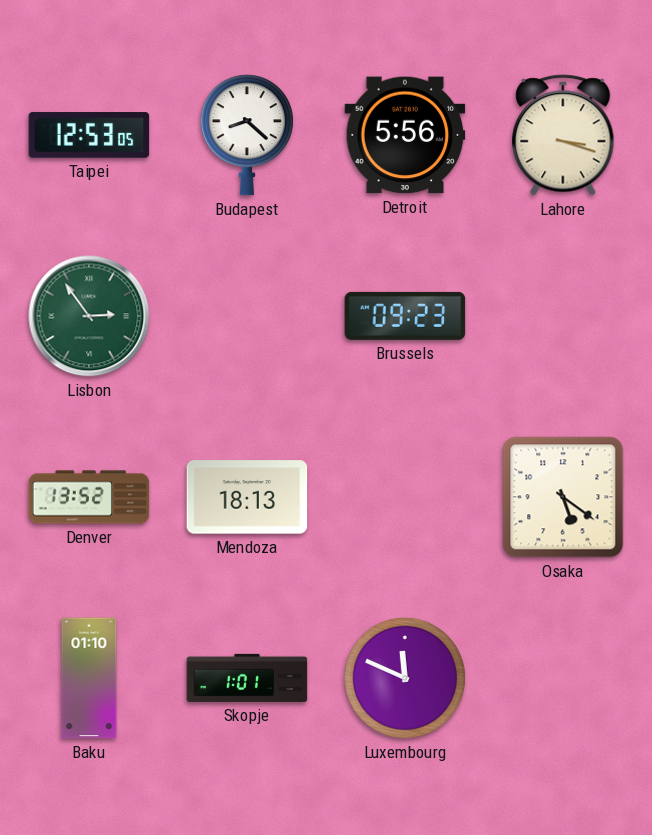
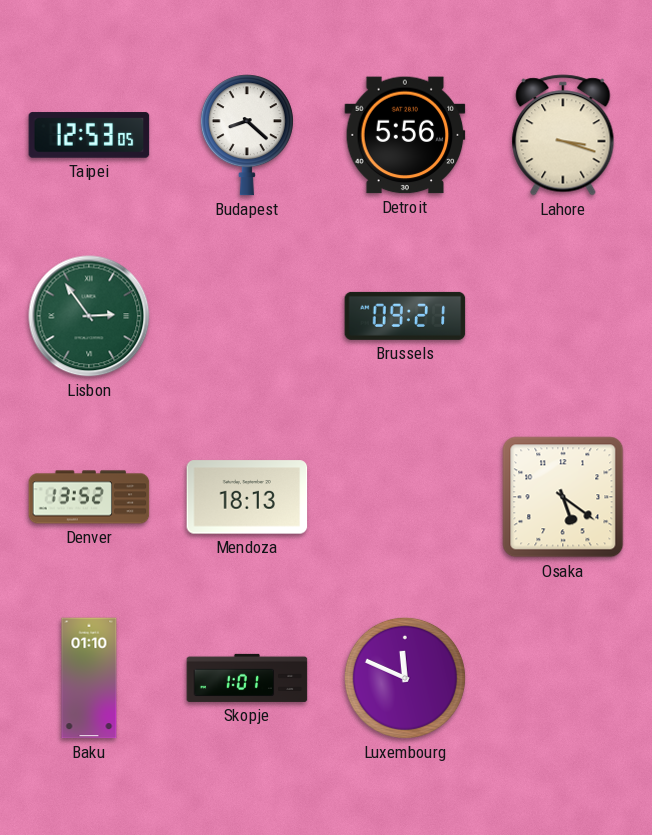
Brussels: 09:23 -> 09:21
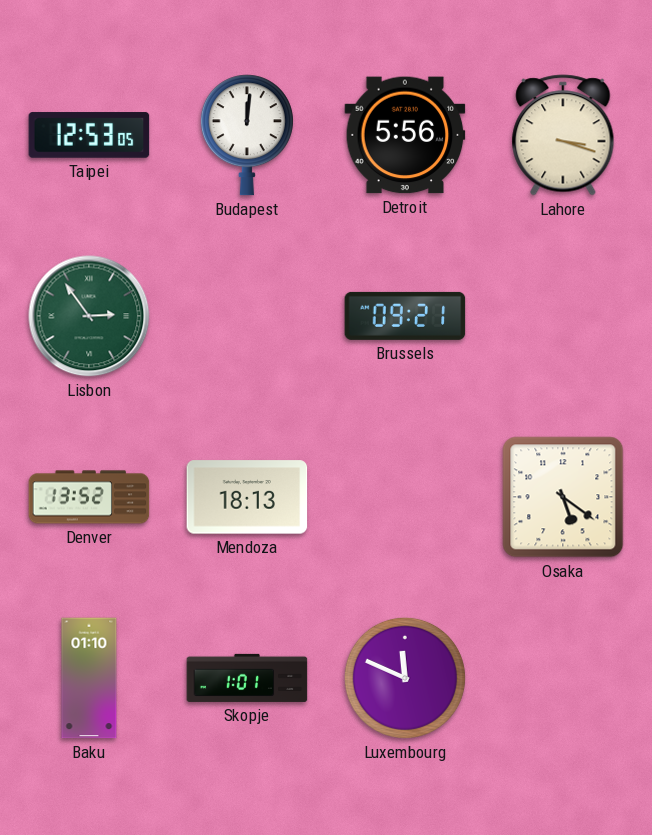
Budapest: 8:22 -> 12:01
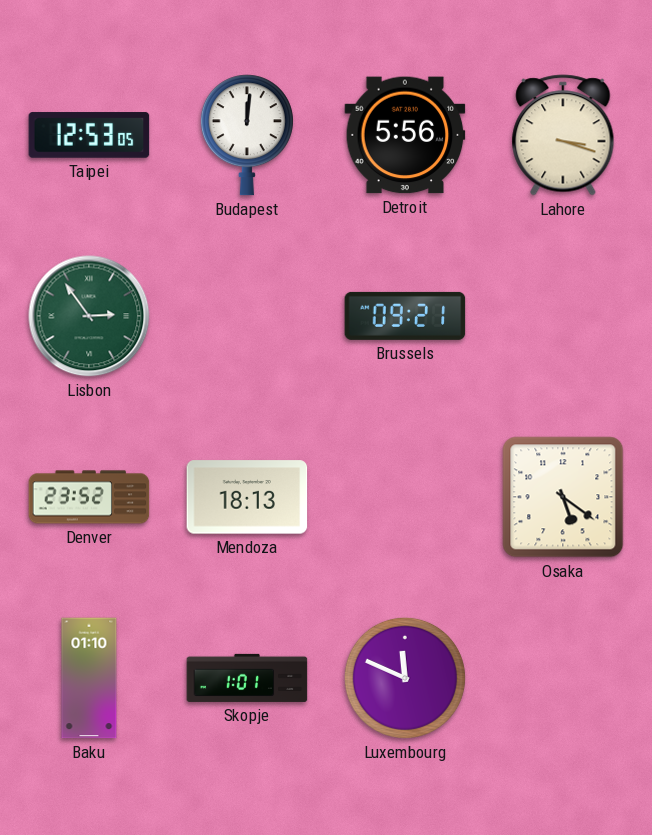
Denver: 13:52 -> 23:52
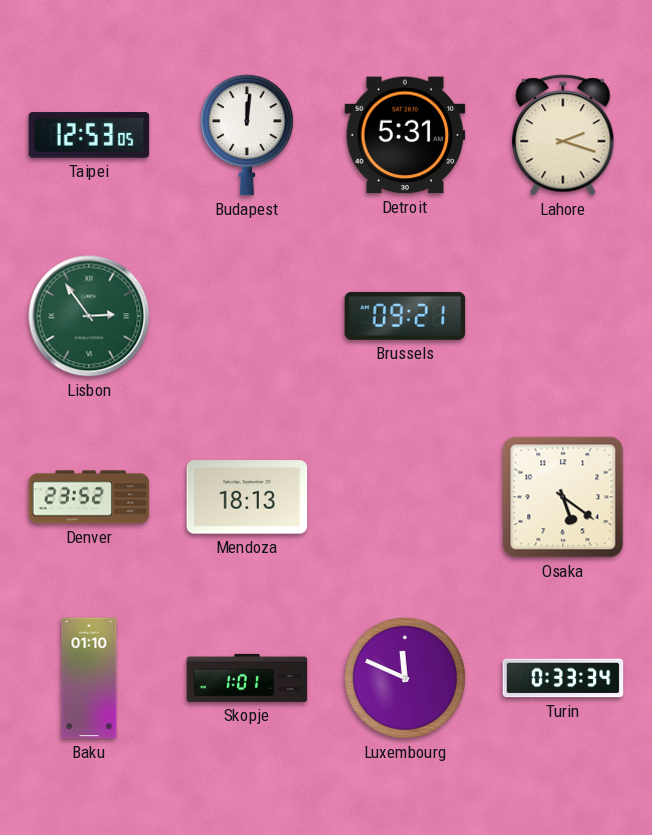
Detroit: 5:56 -> 5:31
Lahore: 3:18 -> 2:18
Turin: none -> 0:33
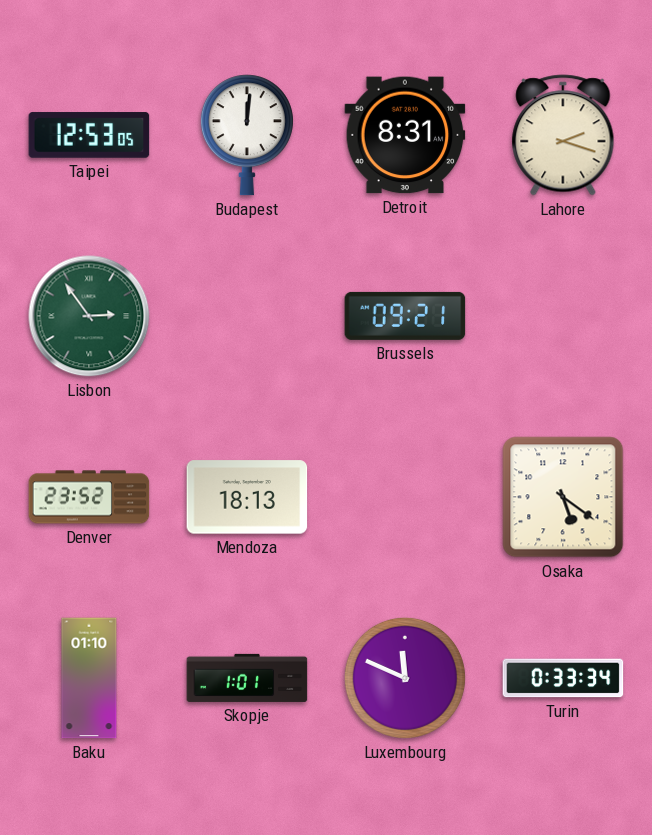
Detroit: 5:31 -> 8:31
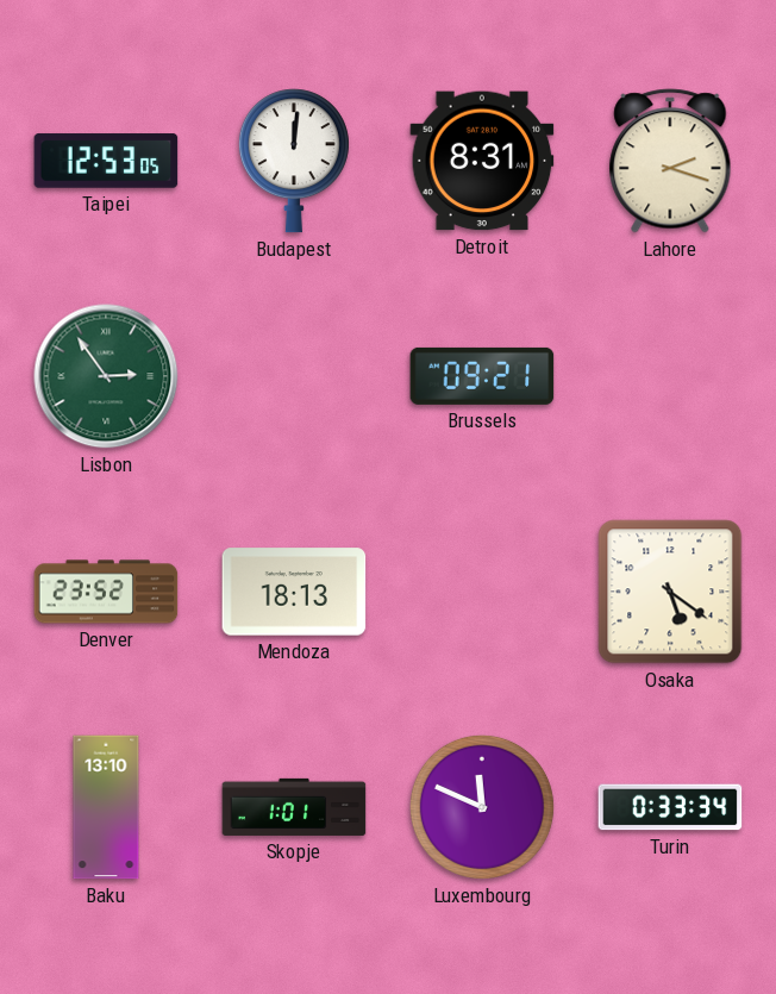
Baku: 01:10 -> 13:10
